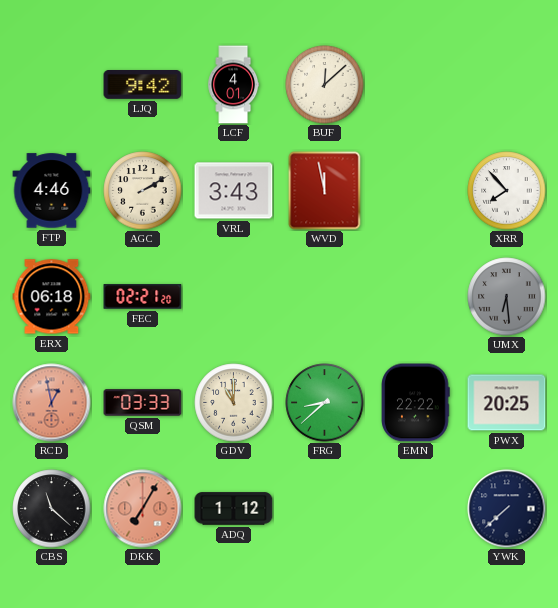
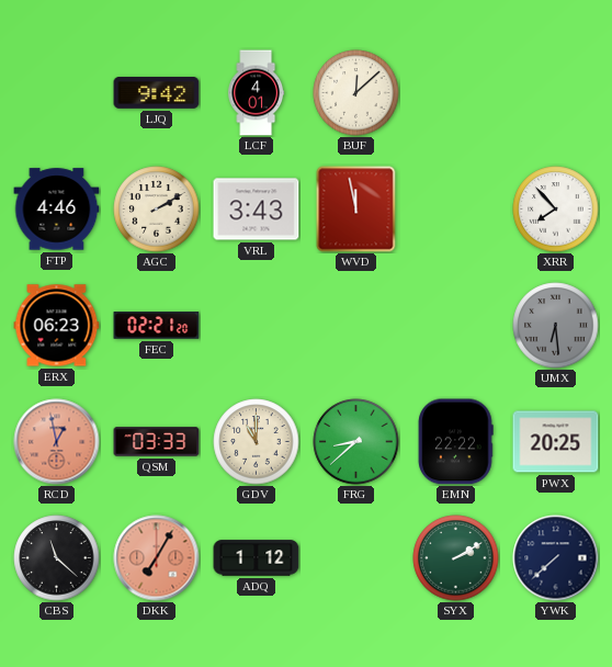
ERX: 06:18 -> 06:23
SYX: none -> 2:10
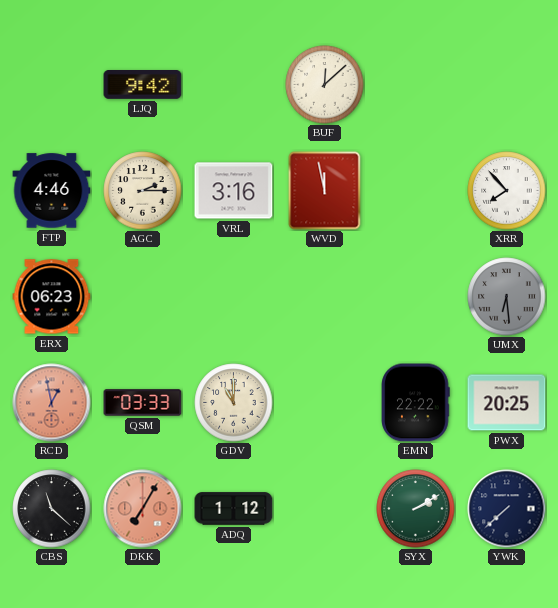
LCF: 4:01 -> none
AGC: 2:10 -> 2:15
VRL: 3:43 -> 3:16
FEC: 02:21 -> none
FRG: 8:38 -> none
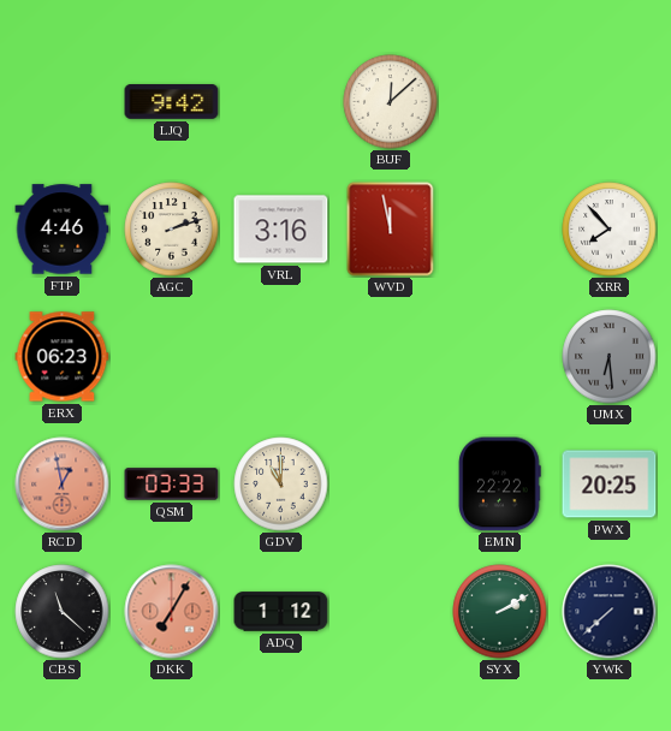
AGC: 2:15 -> 2:12
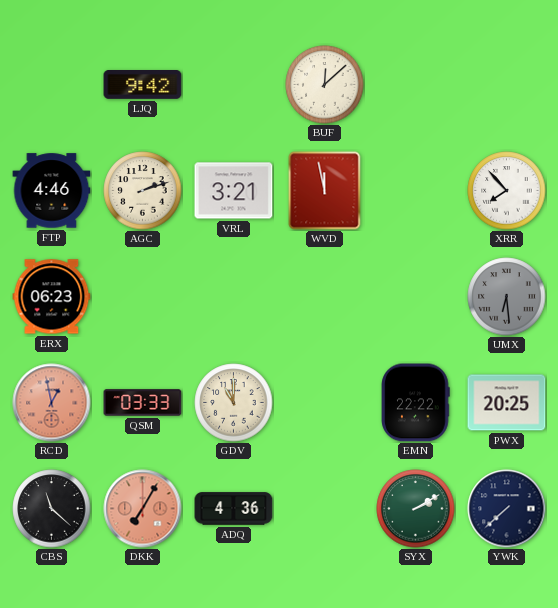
VRL: 3:16 -> 3:21
ADQ: 1:12 -> 4:36
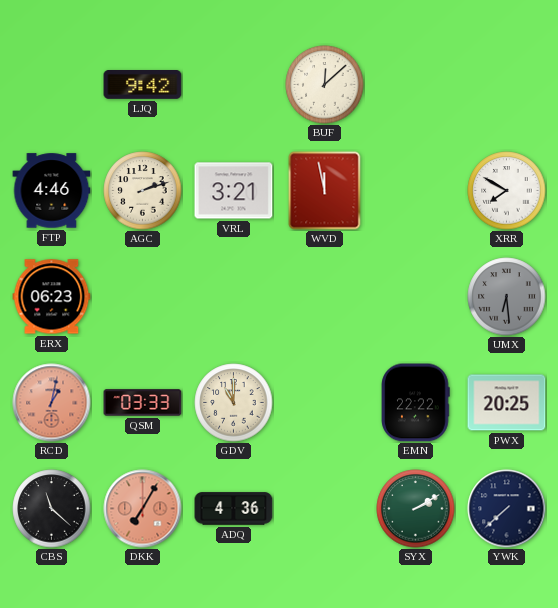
XRR: 7:53 -> 7:50
RCD: 12:58 -> 1:02
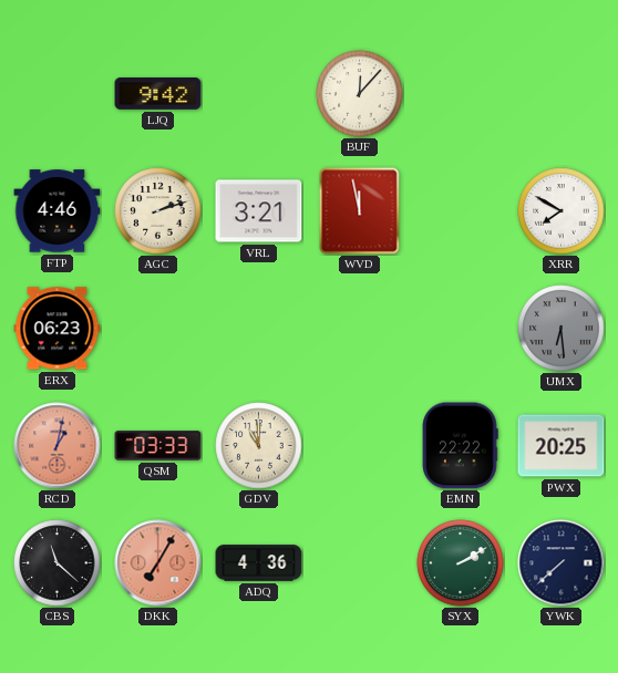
BUF: 12:08 -> 12:07
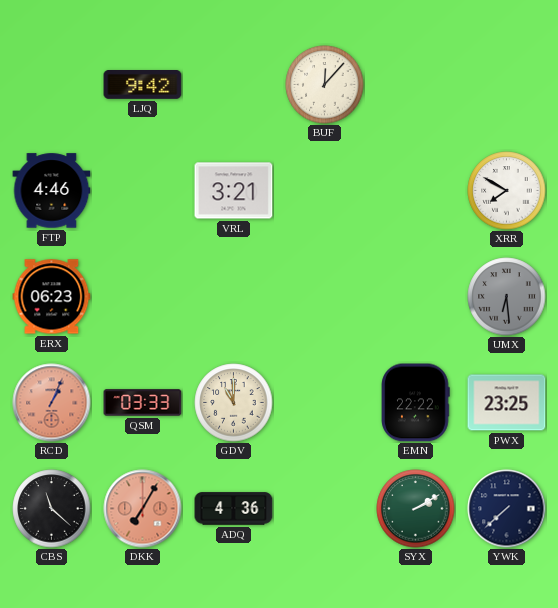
AGC: 2:12 -> none
WVD: 11:58 -> none
RCD: 1:02 -> 1:04
PWX: 20:25 -> 23:25
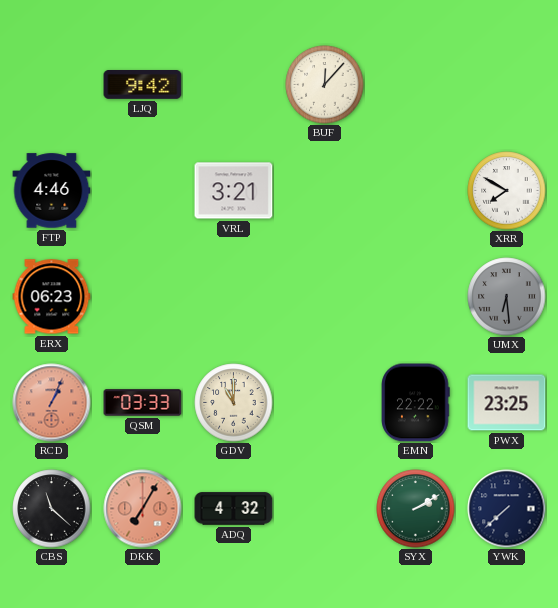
ADQ: 4:36 -> 4:32
